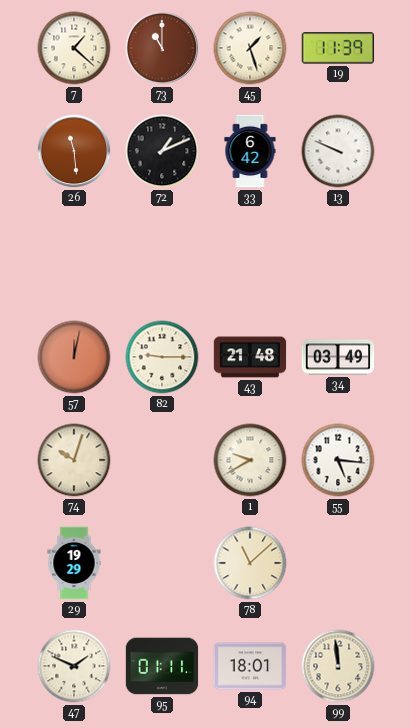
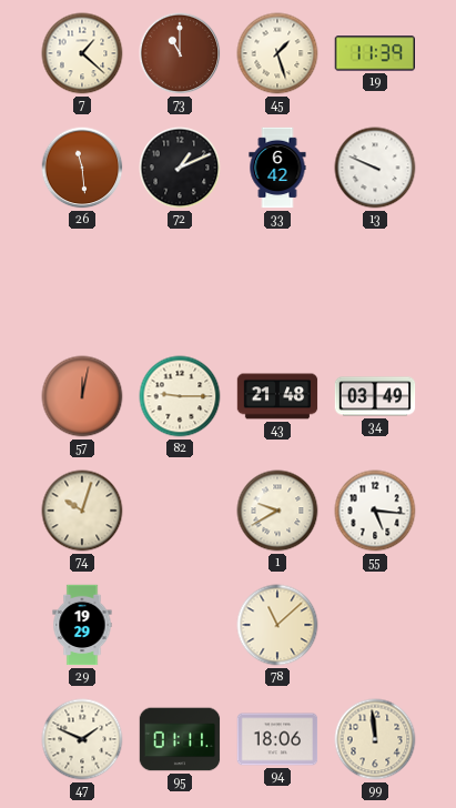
94: 18:01 -> 18:06
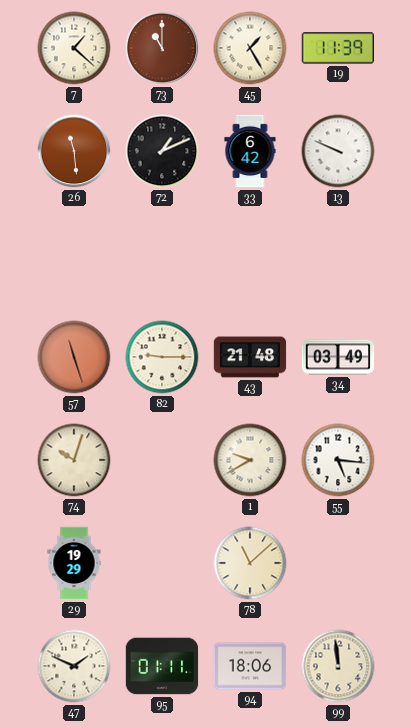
45: 1:27 -> 1:25
57: 12:02 -> 11:27
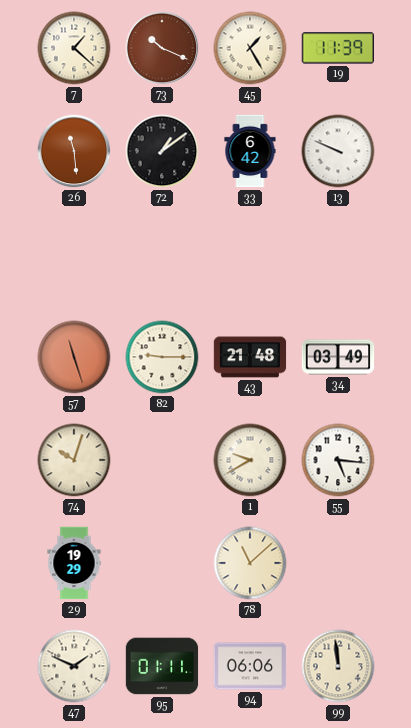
73: 11:00 -> 10:19
72: 1:11 -> 1:09
94: 18:06 -> 06:06
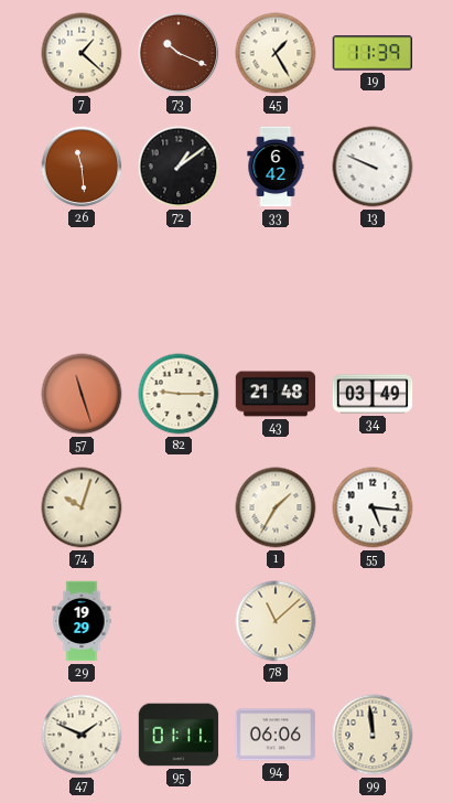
1: 9:40 -> 1:35
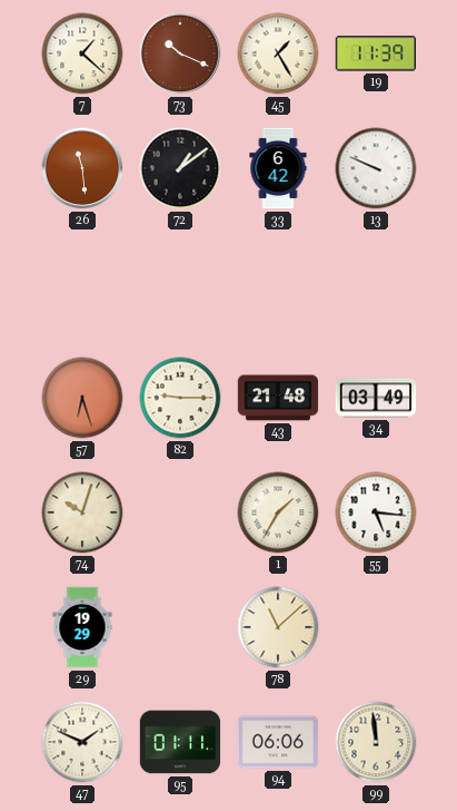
57: 11:27 -> 6:27
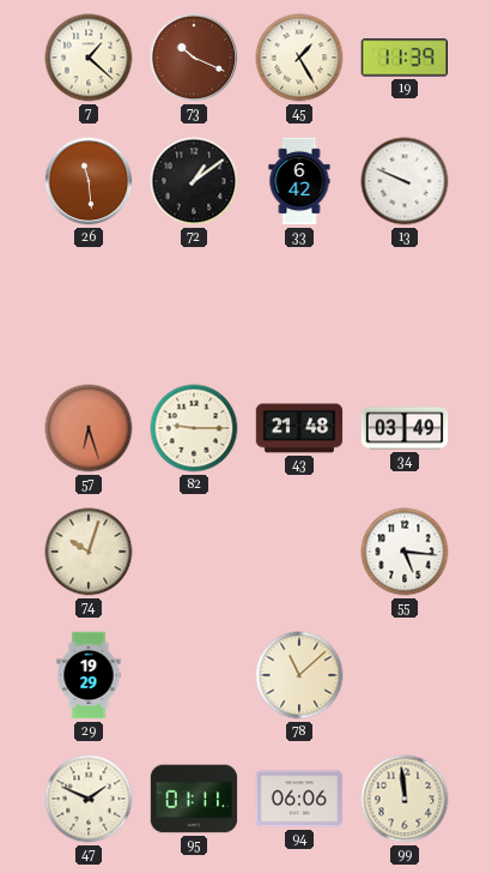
1: 1:35 -> none
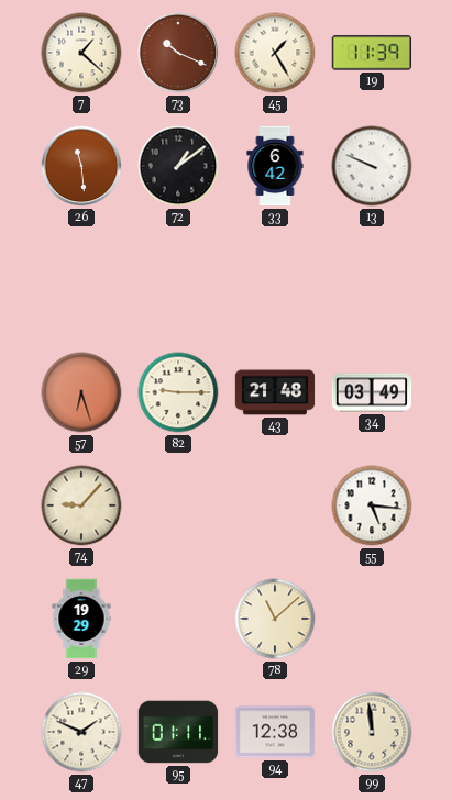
74: 10:03 -> 9:07
94: 06:06 -> 12:38
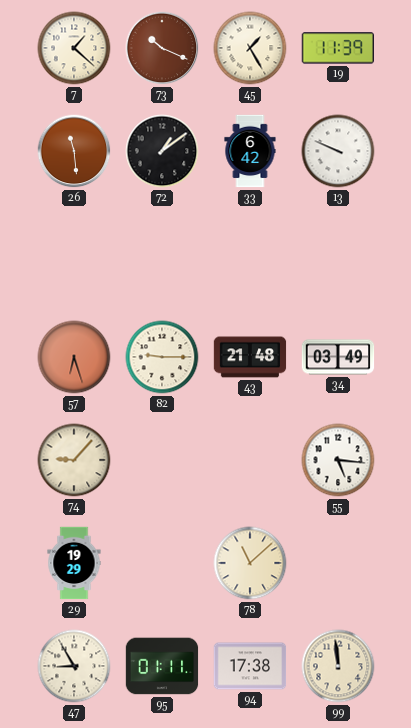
47: 1:49 -> 8:55
94: 12:38 -> 17:38
